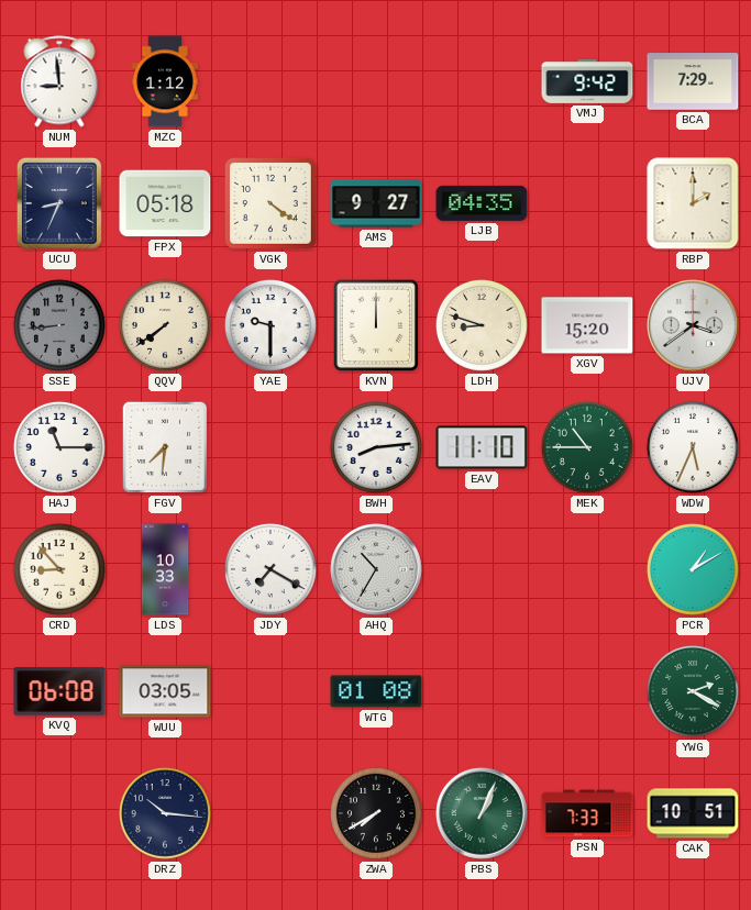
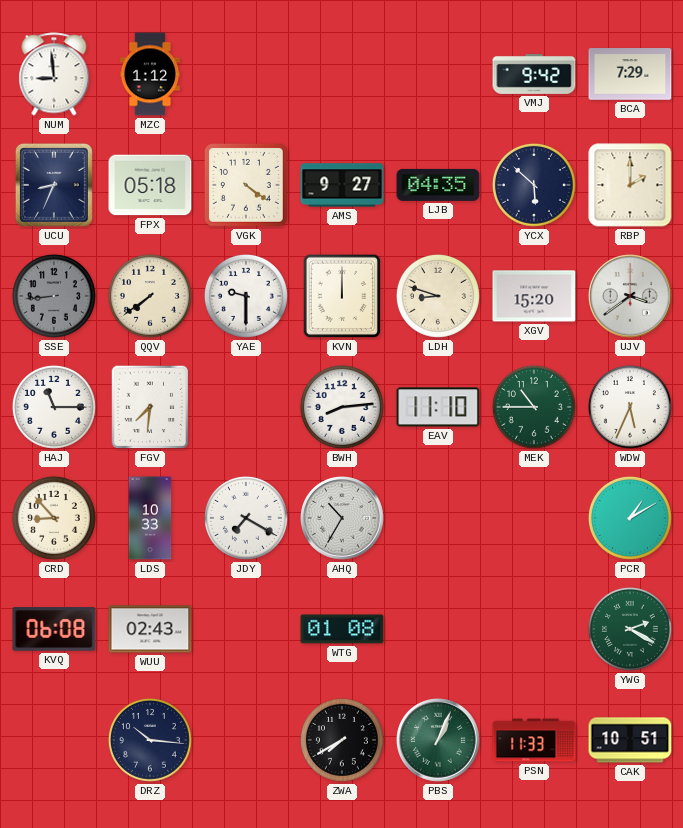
YCX: none -> 5:52
WUU: 03:05 -> 02:43
PSN: 7:33 -> 11:33
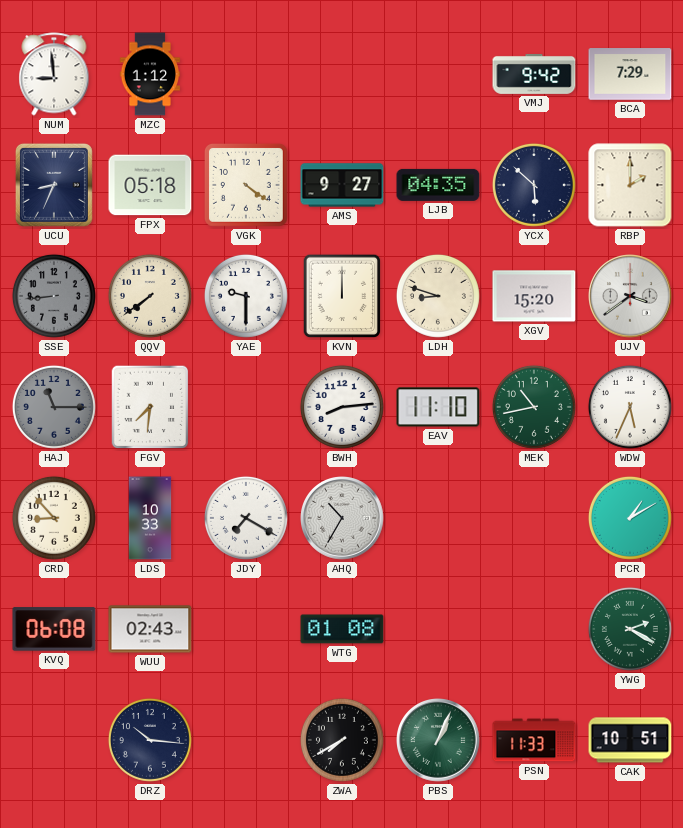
HAJ dial: white -> grey
MEK: 10:45 -> 10:43
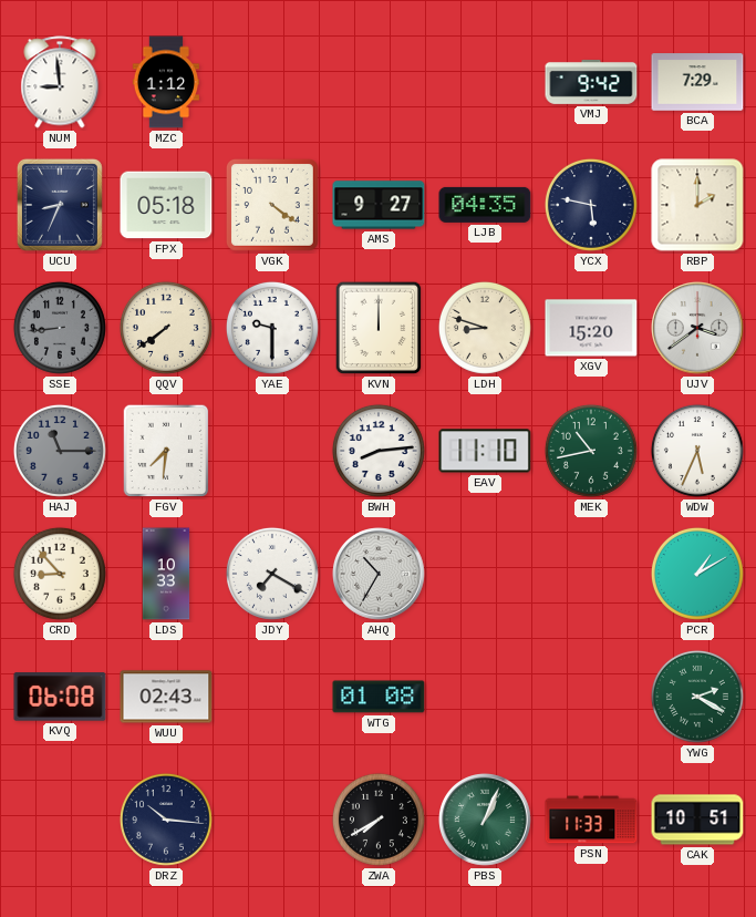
YCX: 5:52 -> 5:47
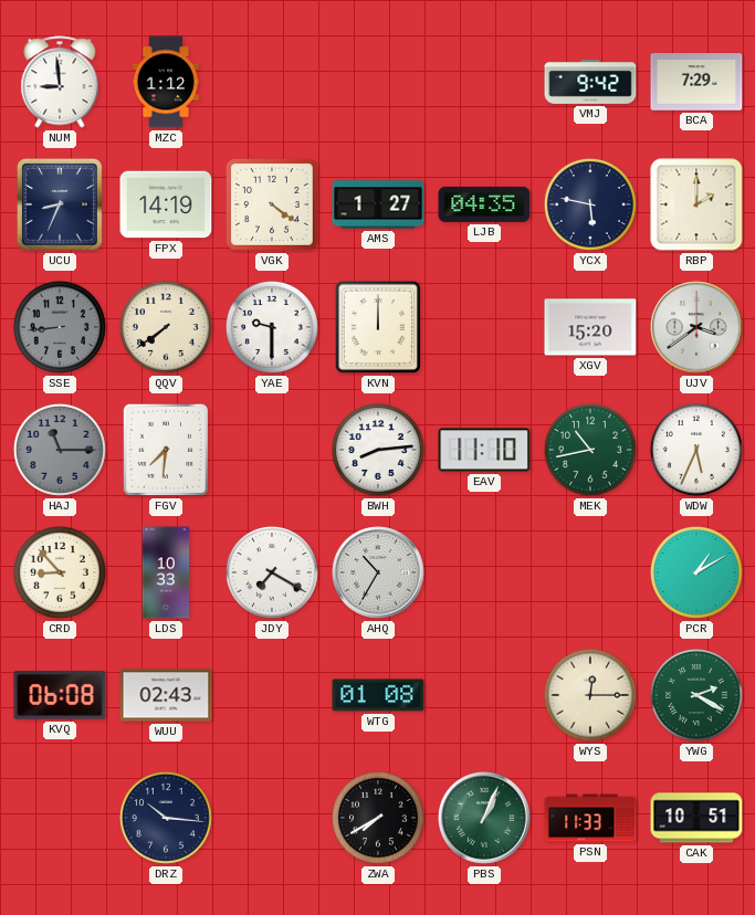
FPX: 05:18 -> 14:19
AMS: 9:27 -> 1:27
LDH: 8:48 -> none
WYS: none -> 12:15
